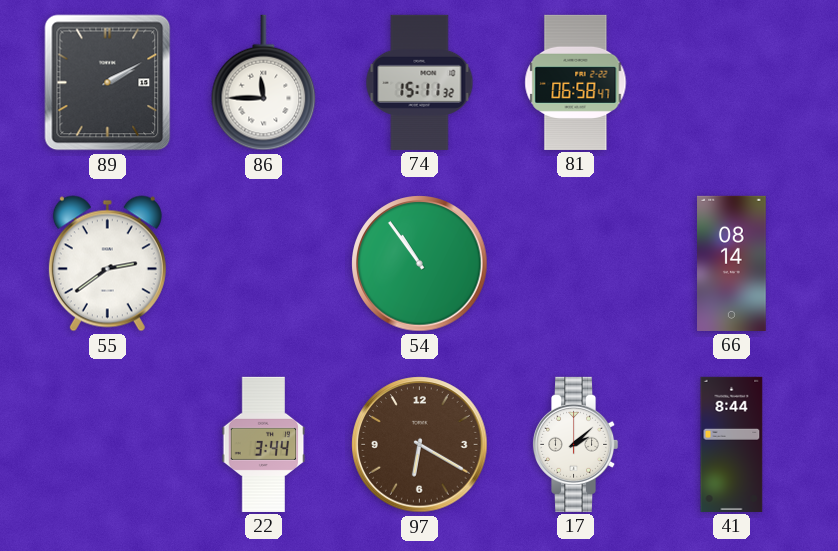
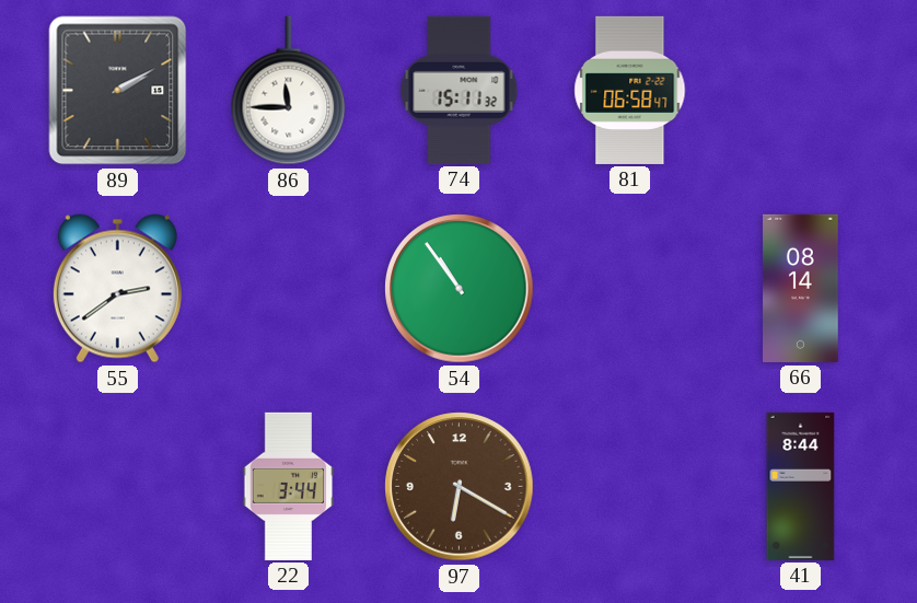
17: 2:08 -> none
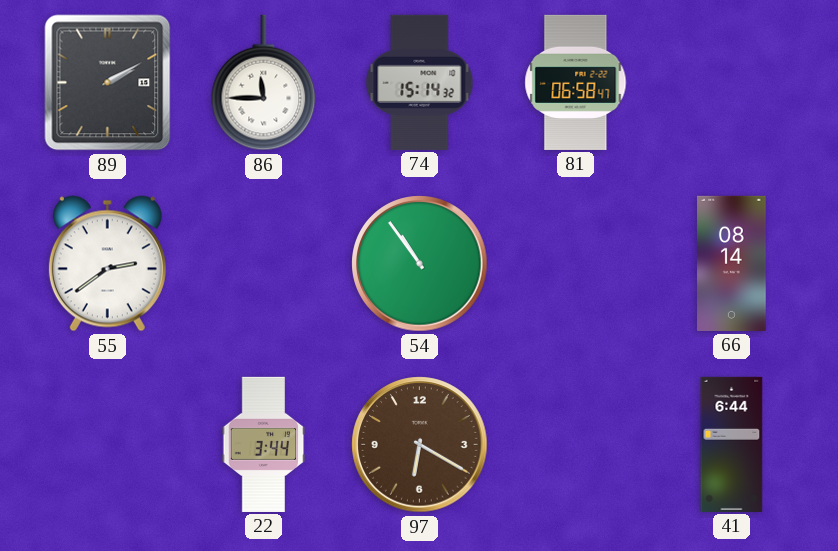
74: 15:11 -> 15:14
41: 8:44 -> 6:44
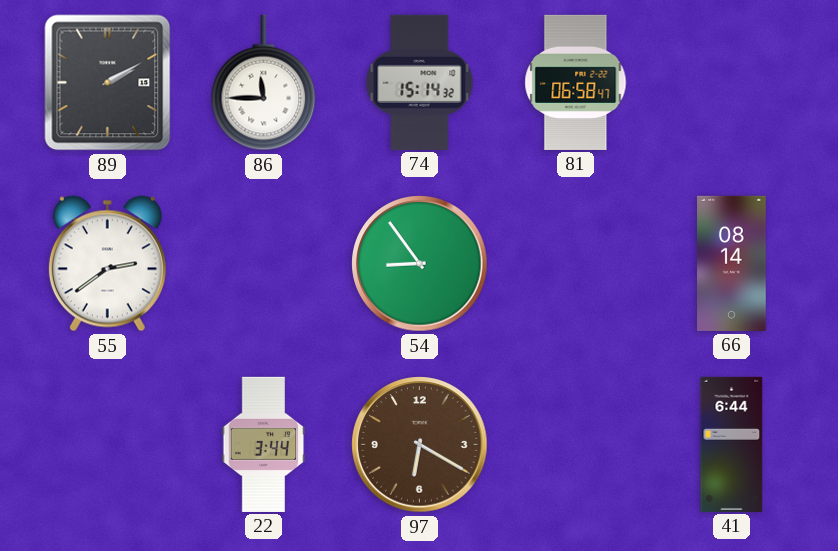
54: 10:54 -> 8:54
